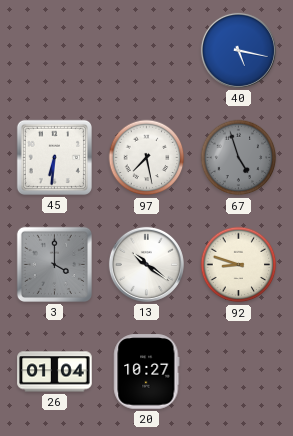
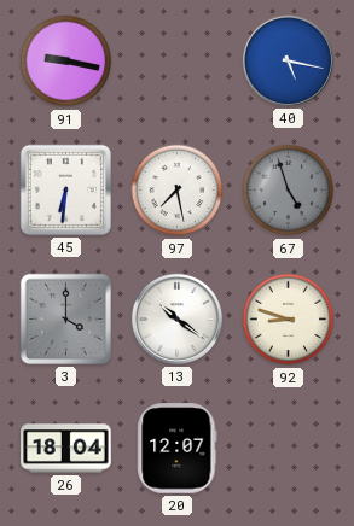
91: none -> 9:17
26: 01:04 -> 18:04
20: 10:27 -> 12:07
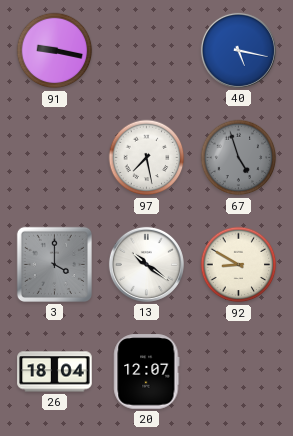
45: 6:31 -> none
92: 8:48 -> 8:50
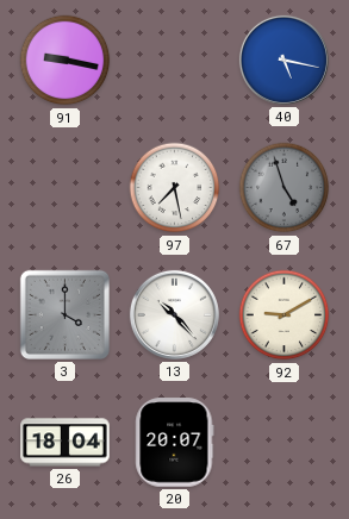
13: 10:21 -> 10:23
92: 8:50 -> 9:10
20: 12:07 -> 20:07
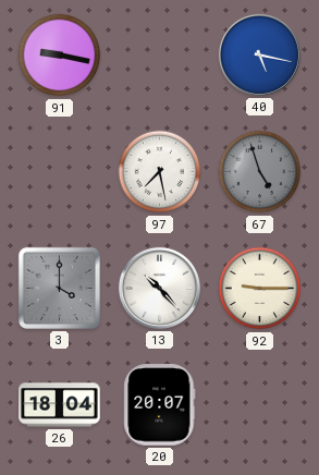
92: 9:10 -> 9:15
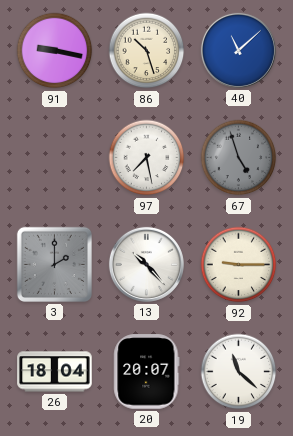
86: none -> 10:27
40: 5:17 -> 11:08
3: 4:00 -> 2:00
19: none -> 11:22
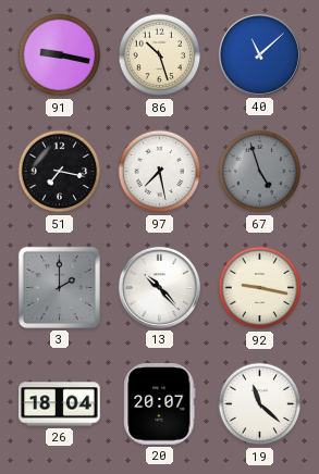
51: none -> 7:17
92: 9:15 -> 9:17
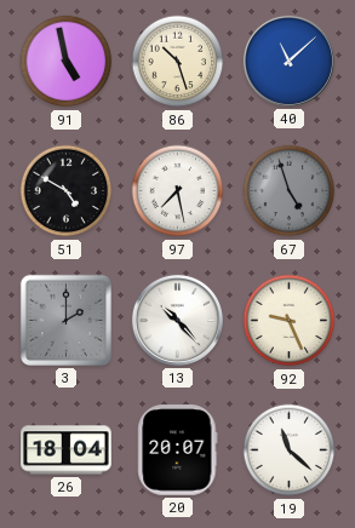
91: 9:17 -> 4:58
51: 7:17 -> 4:50
92: 9:17 -> 9:26
